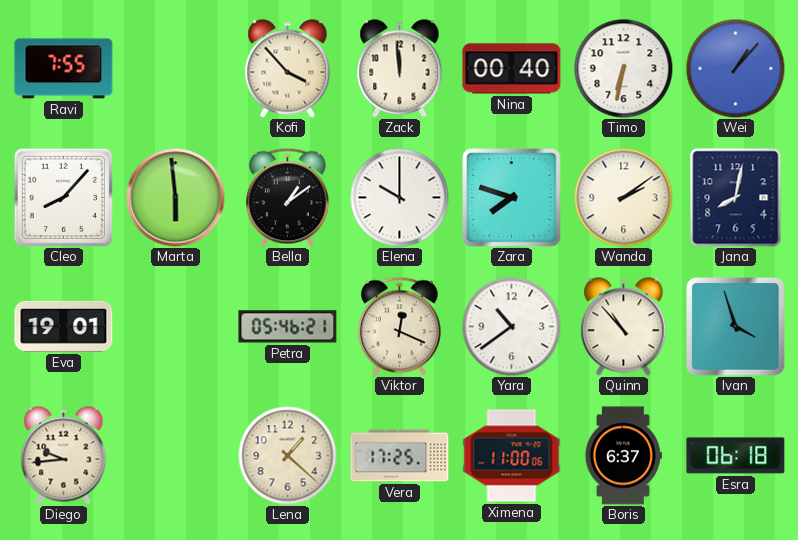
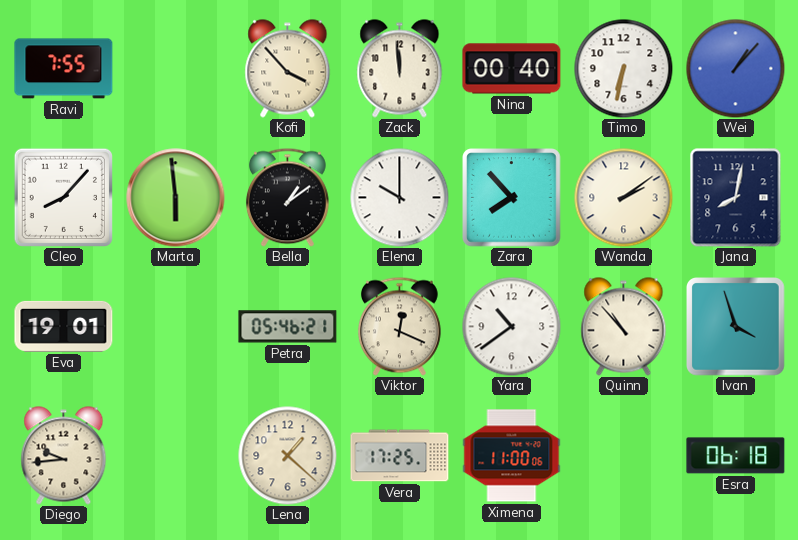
Zara: 7:48 -> 7:53
Boris: 6:37 -> none
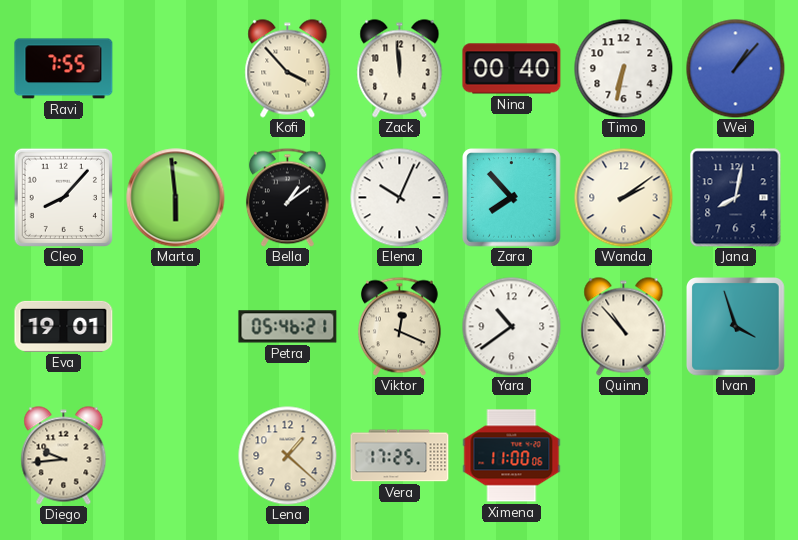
Elena: 10:00 -> 10:04
Esra: 06:18 -> none
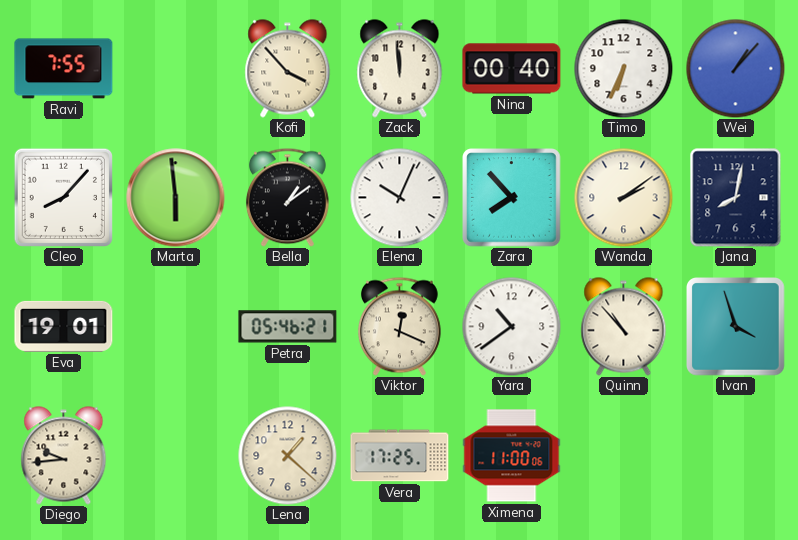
Timo: 6:32 -> 6:34
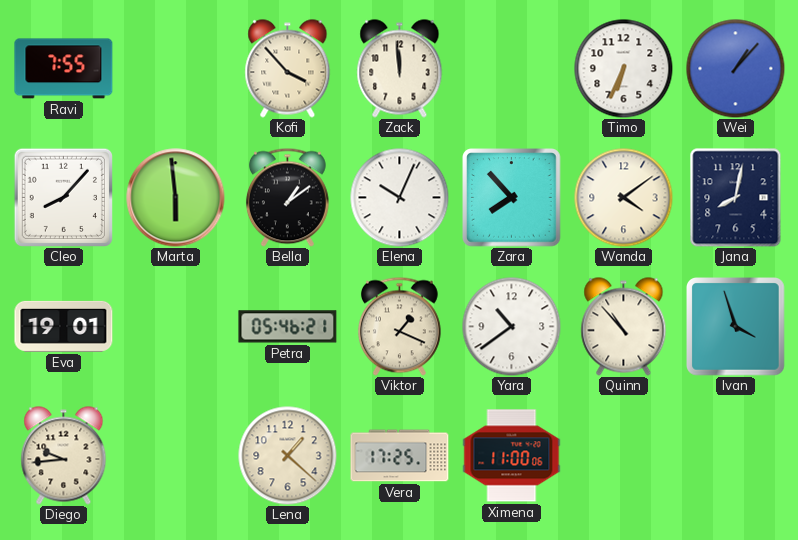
Nina: 00:40 -> none
Wanda: 2:09 -> 4:09
Viktor: 12:19 -> 1:19
